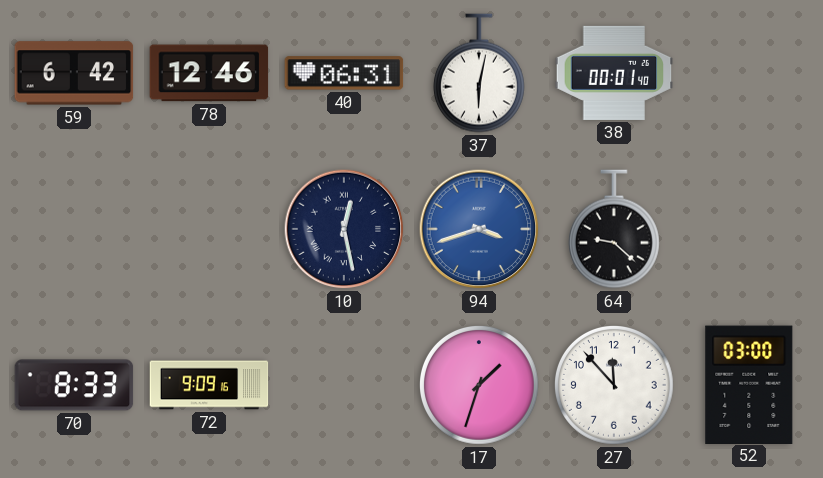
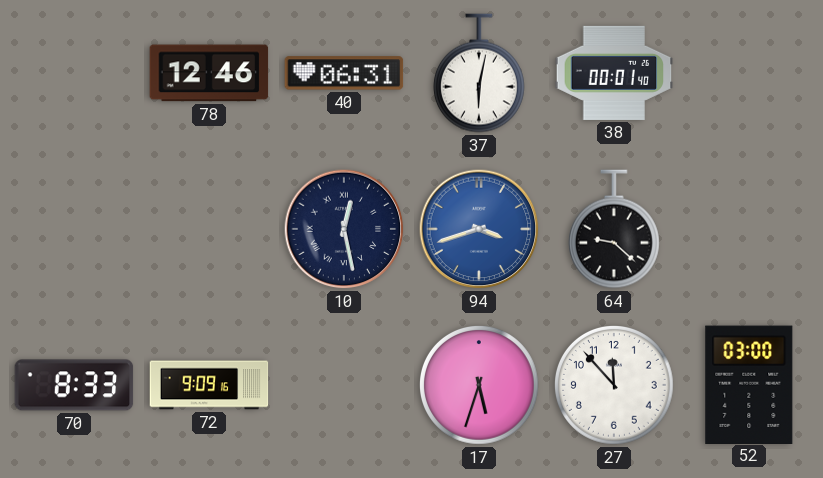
59: 6:42 -> none
17: 1:33 -> 5:33
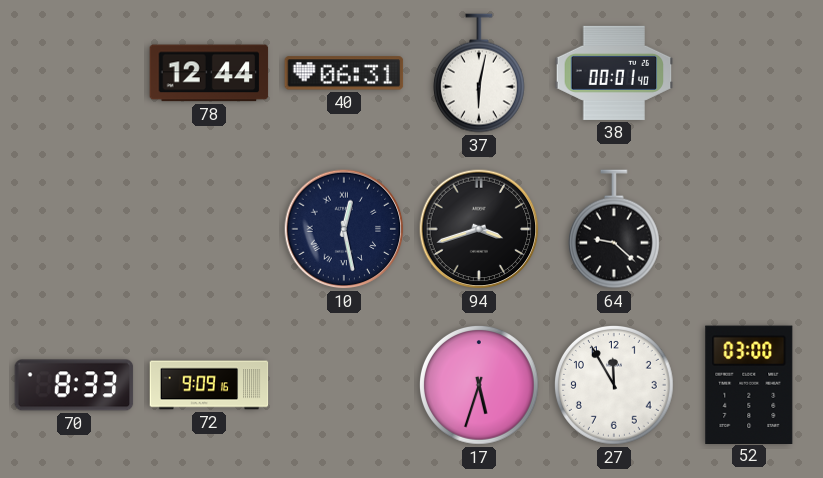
78: 12:46 -> 12:44
94 dial: blue -> black
27: 11:53 -> 11:55
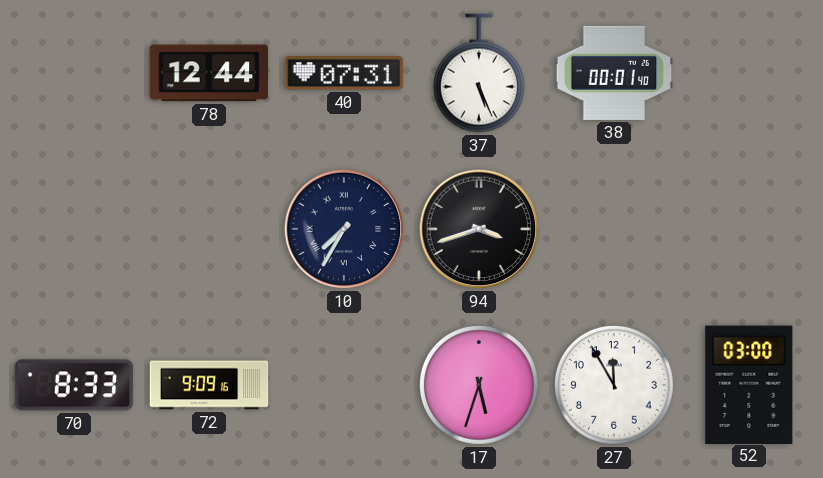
40: 06:31 -> 07:31
37: 6:02 -> 5:26
10: 12:28 -> 7:35
64: 9:22 -> none
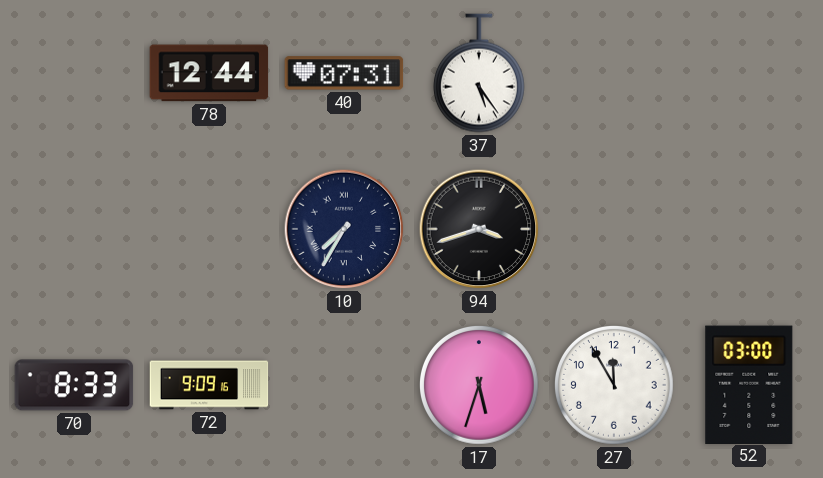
37: 5:26 -> 5:24
38: 00:01 -> none
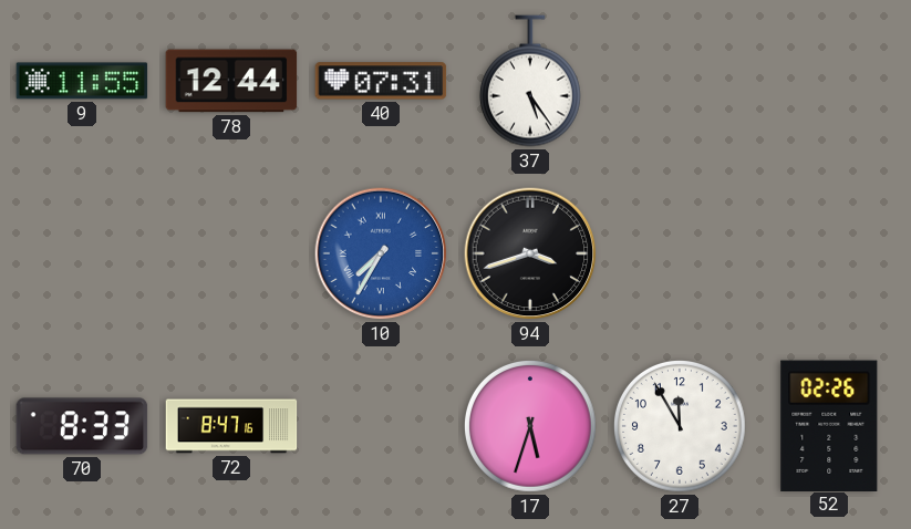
9: none -> 11:55
10 dial: navy -> blue
72: 9:09 -> 8:47
52: 03:00 -> 02:26
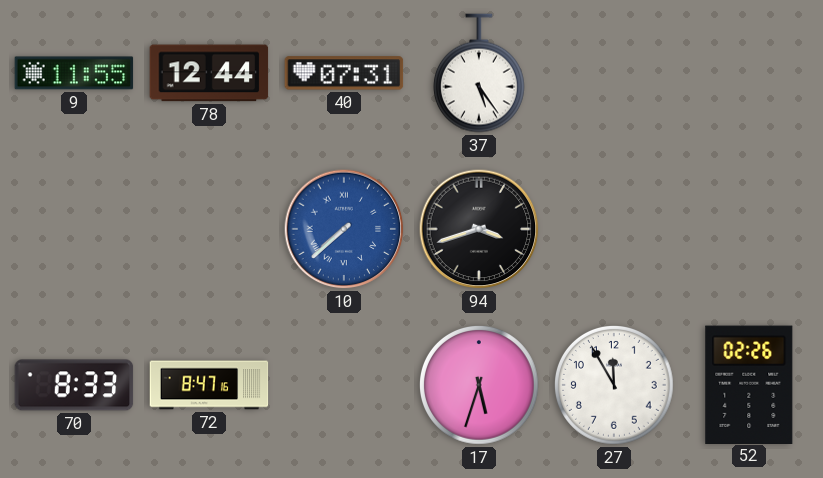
10: 7:35 -> 7:38
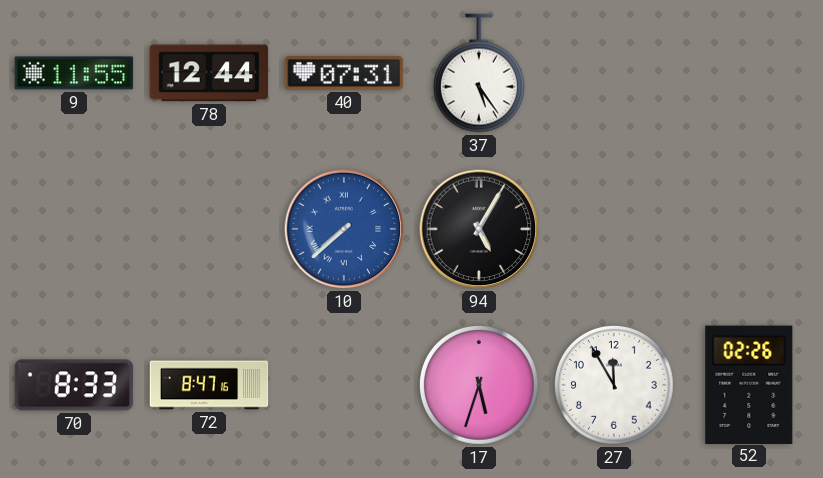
94: 3:42 -> 5:05
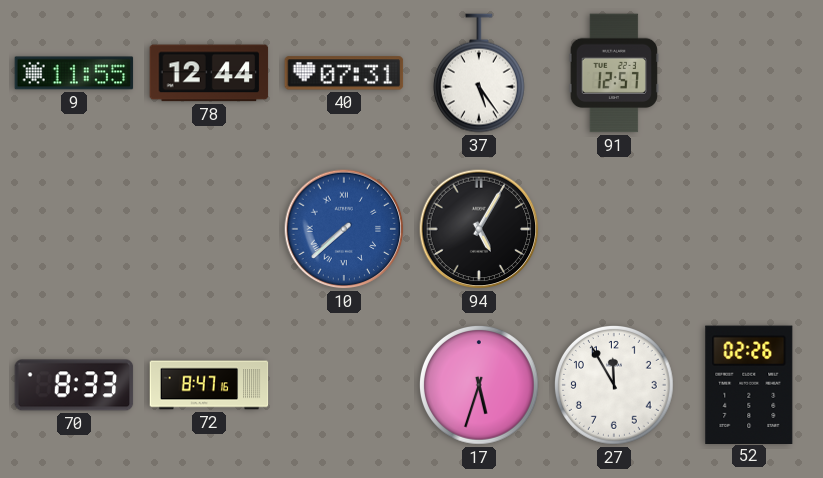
91: none -> 12:57
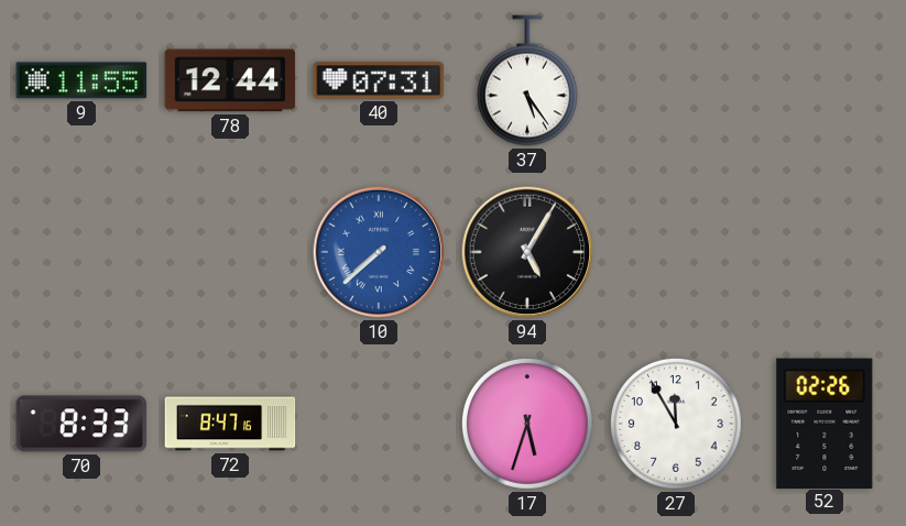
91: 12:57 -> none
